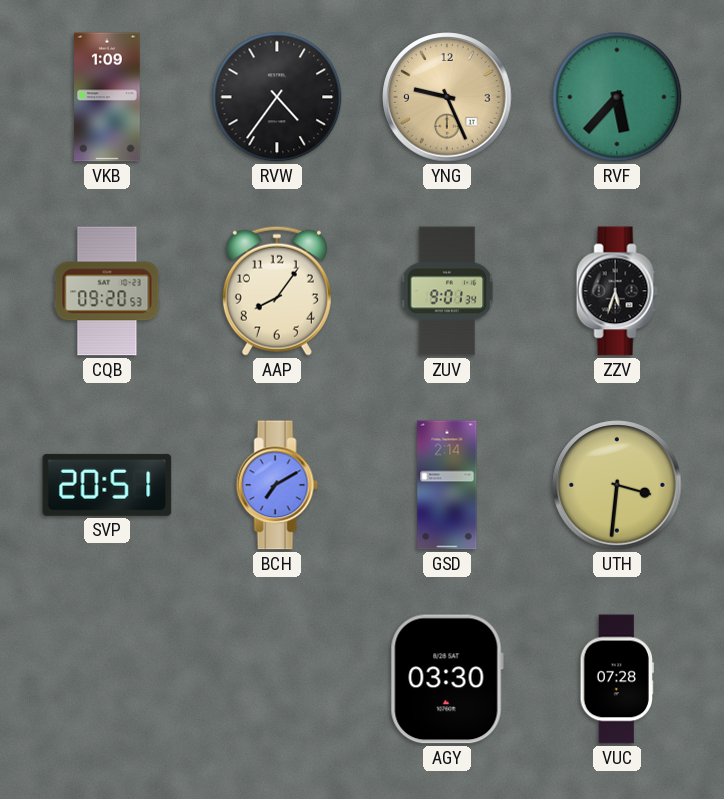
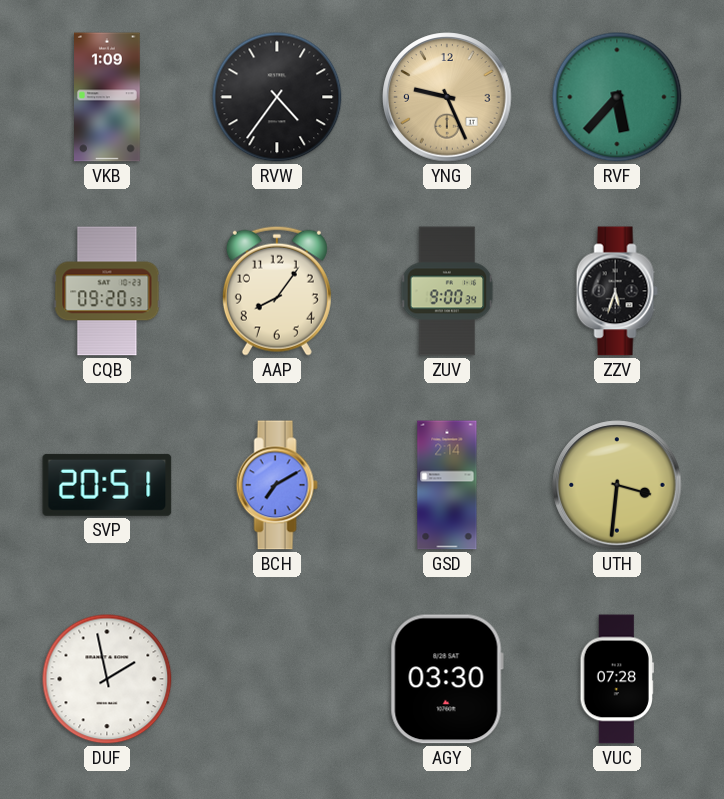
ZUV: 9:01 -> 9:00
DUF: none -> 1:58
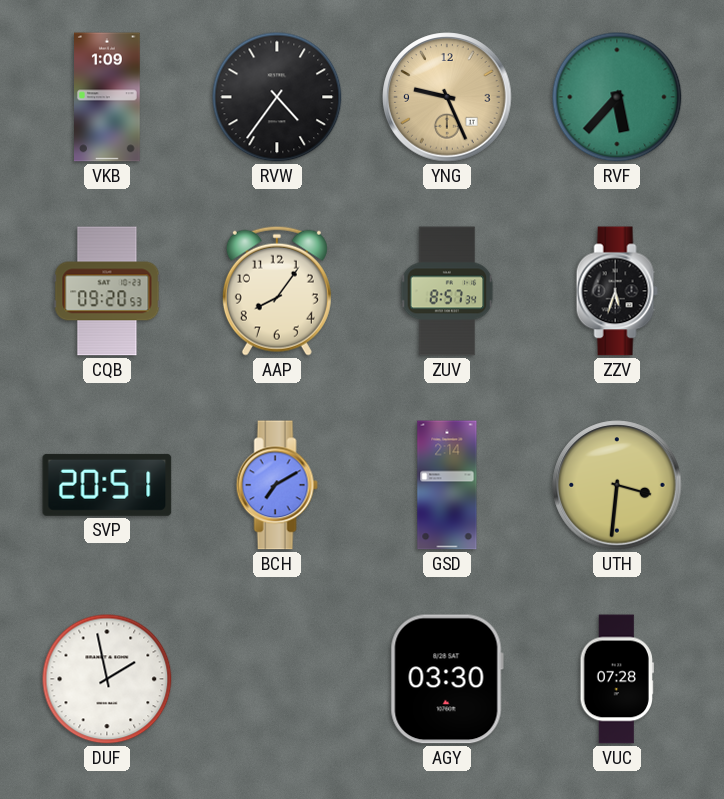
ZUV: 9:00 -> 8:57
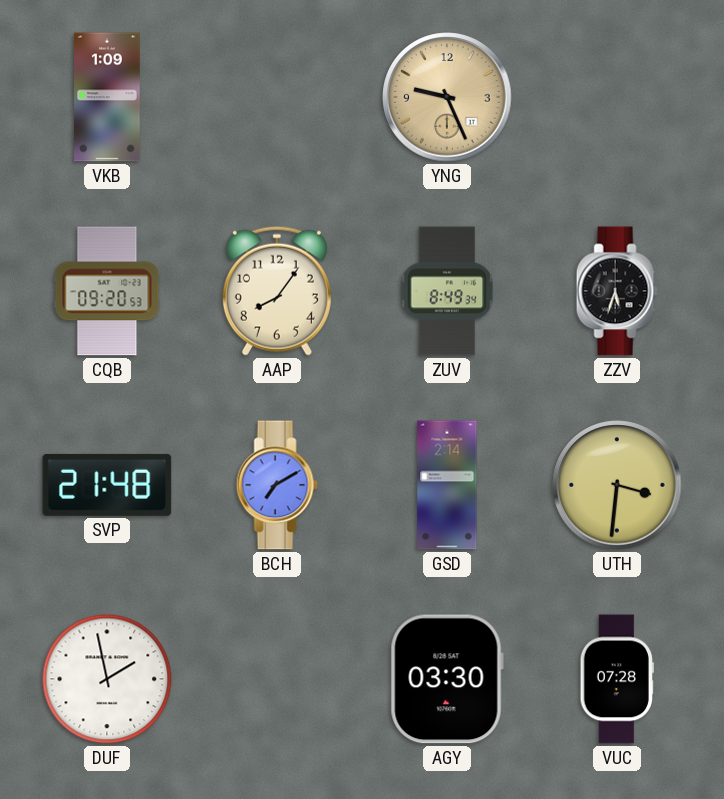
RVW: 4:36 -> none
RVF: 5:37 -> none
ZUV: 8:57 -> 8:49
SVP: 20:51 -> 21:48
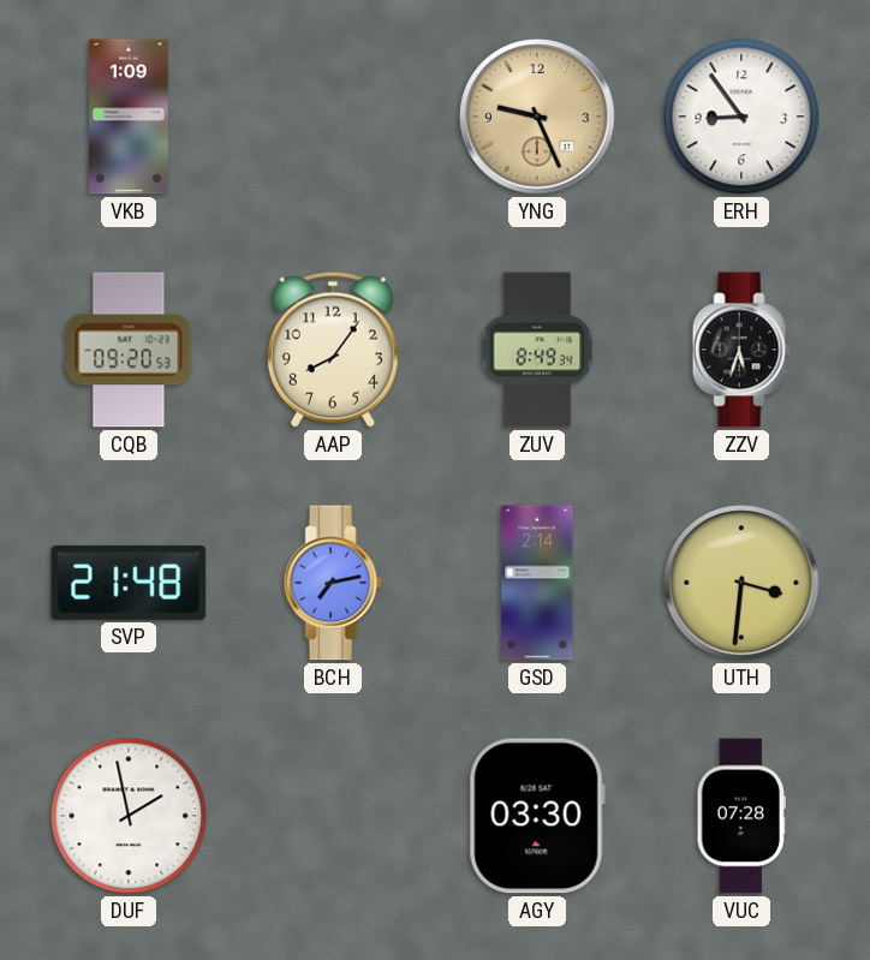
ERH: none -> 8:54
BCH: 7:10 -> 7:13
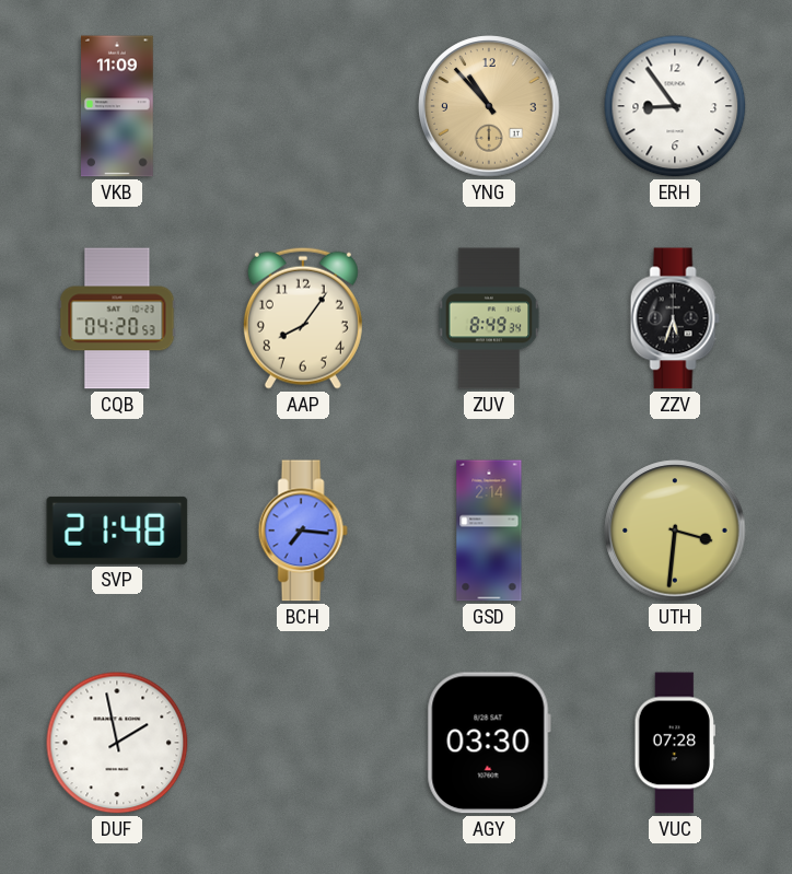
VKB: 1:09 -> 11:09
YNG: 9:26 -> 10:53
CQB: 09:20 -> 04:20
BCH: 7:13 -> 7:16
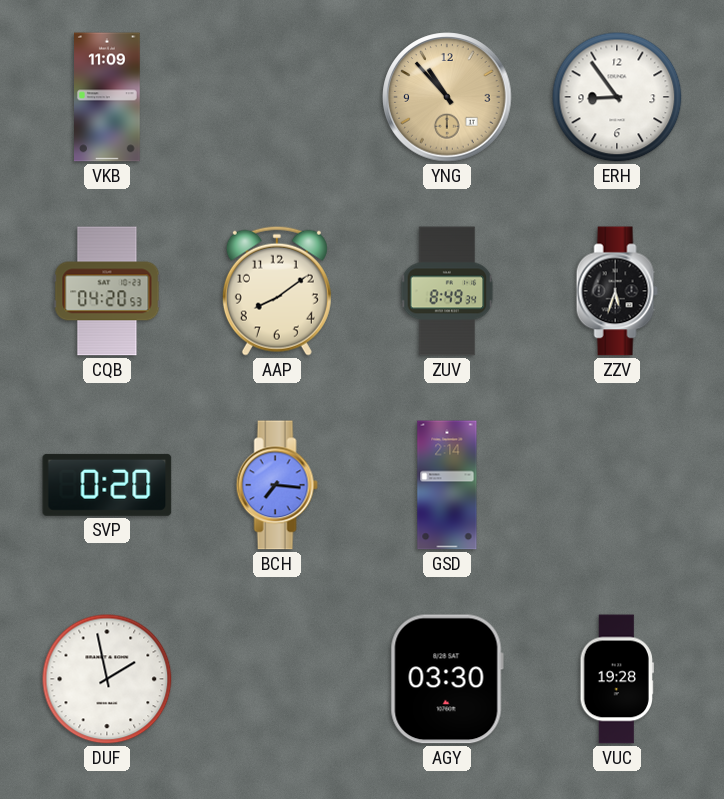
AAP: 8:06 -> 8:09
SVP: 21:48 -> 0:20
UTH: 3:31 -> none
VUC: 07:28 -> 19:28
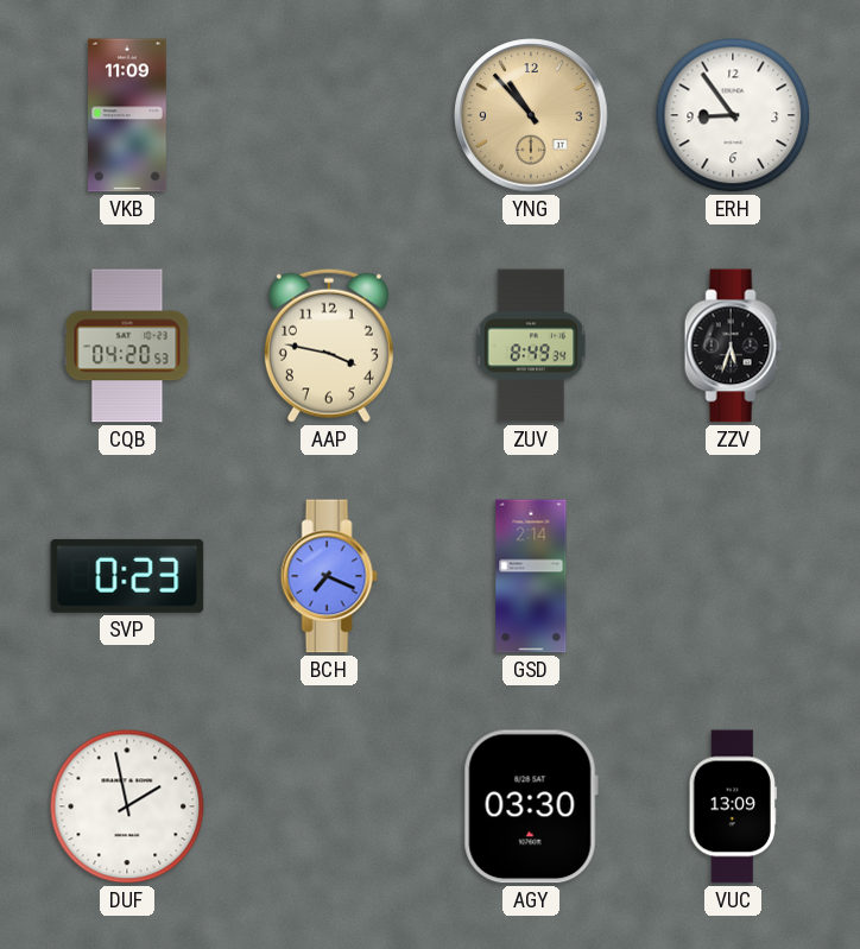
AAP: 8:09 -> 3:47
SVP: 0:20 -> 0:23
BCH: 7:16 -> 7:19
VUC: 19:28 -> 13:09
